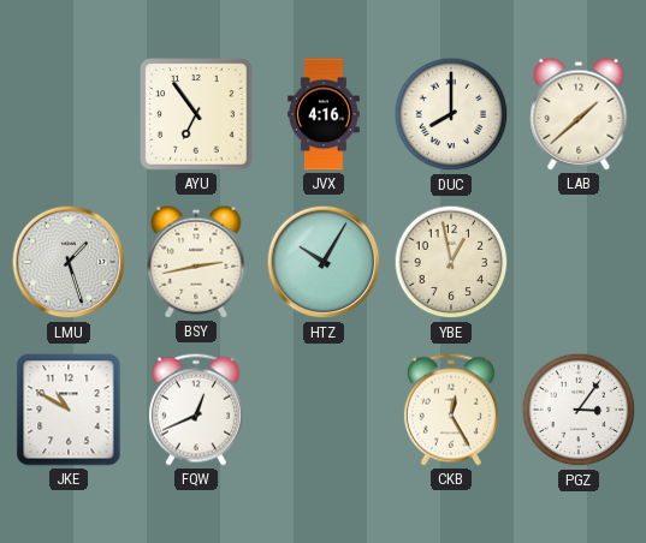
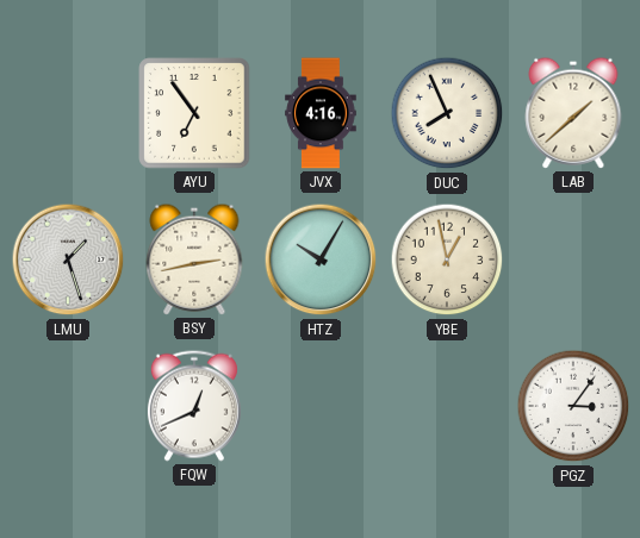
DUC: 8:00 -> 7:56
JKE: 10:50 -> none
CKB: 12:25 -> none
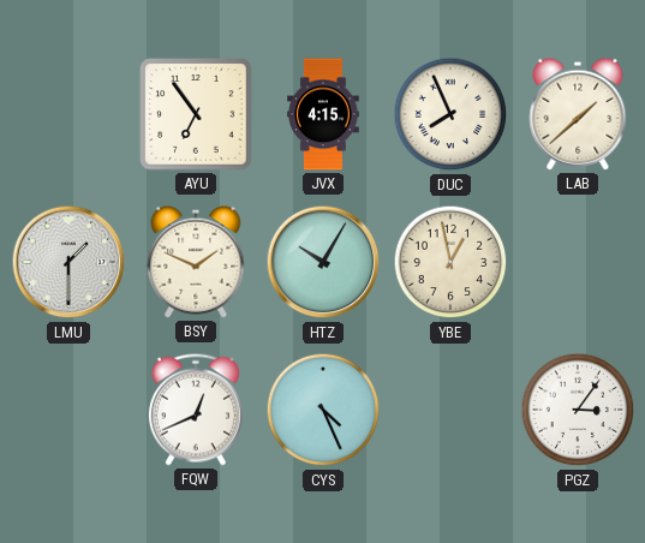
JVX: 4:16 -> 4:15
LMU: 1:27 -> 1:30
BSY: 2:43 -> 1:49
CYS: none -> 4:26
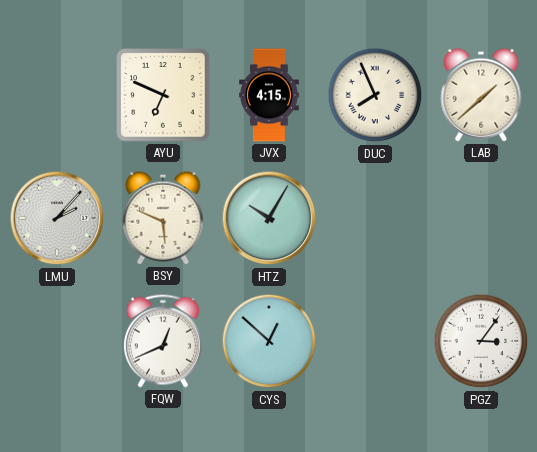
AYU: 6:54 -> 6:49
LMU: 1:30 -> 2:07
BSY: 1:49 -> 5:49
YBE: 12:58 -> none
CYS: 4:26 -> 12:52
